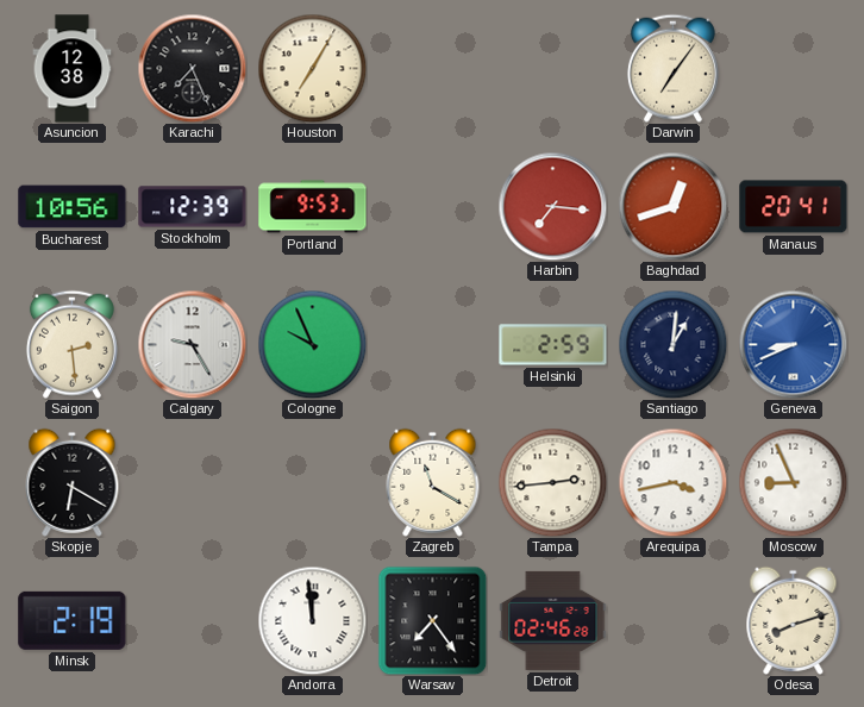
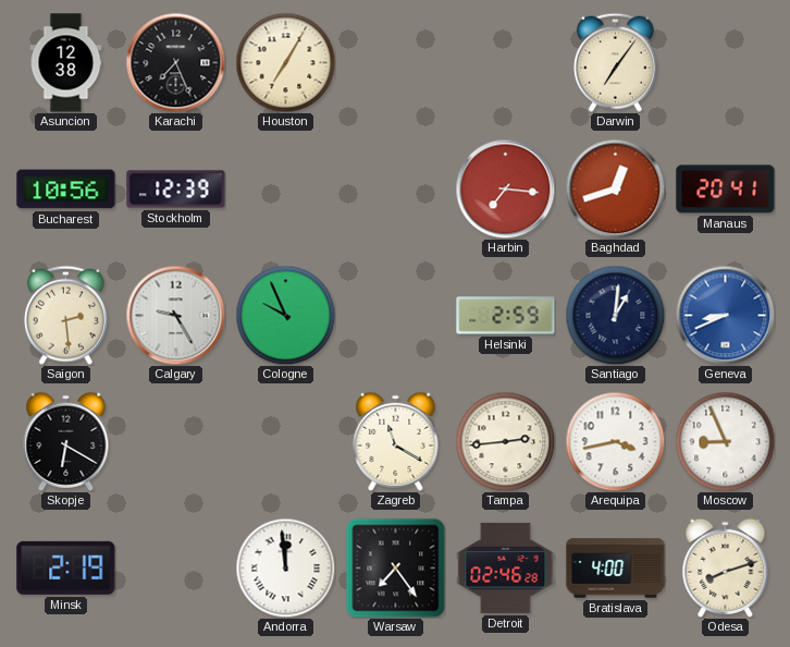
Portland: 9:53 -> none
Bratislava: none -> 4:00
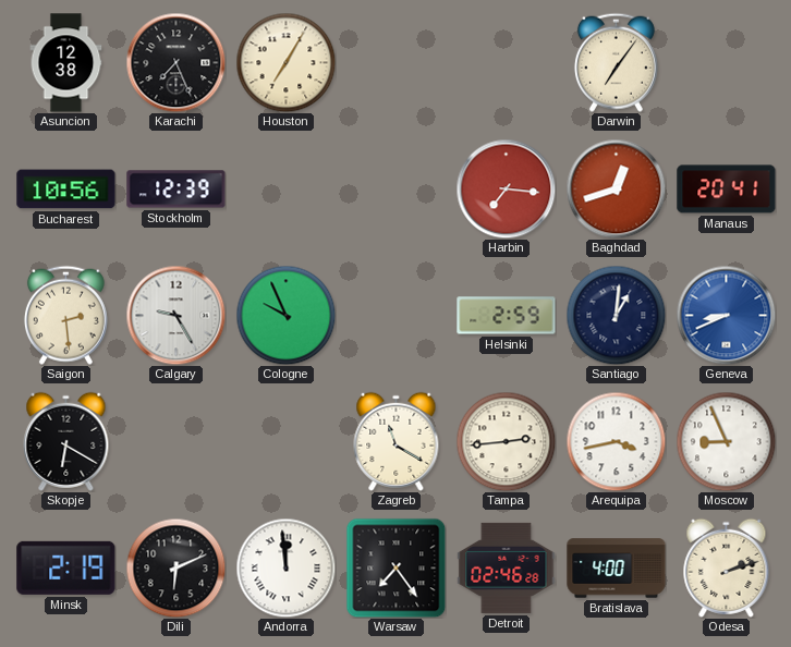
Dili: none -> 6:11
Odesa: 8:12 -> 2:12
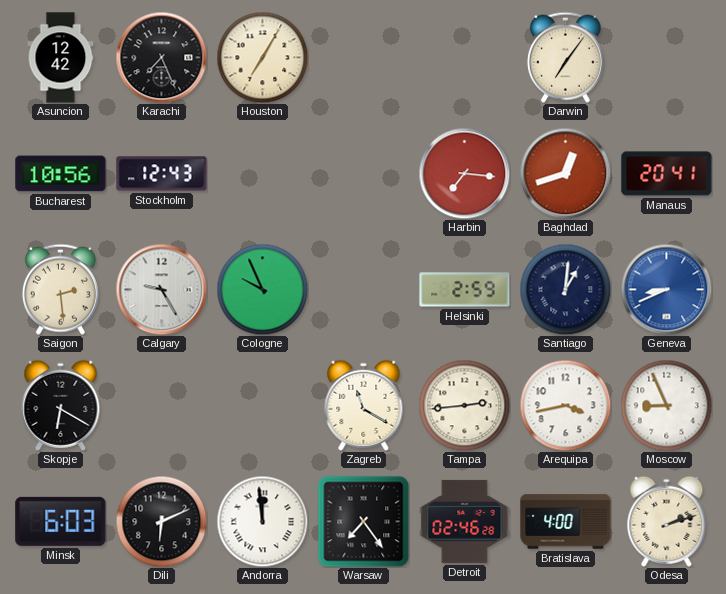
Asuncion: 12:38 -> 12:42
Stockholm: 12:39 -> 12:43
Minsk: 2:19 -> 6:03
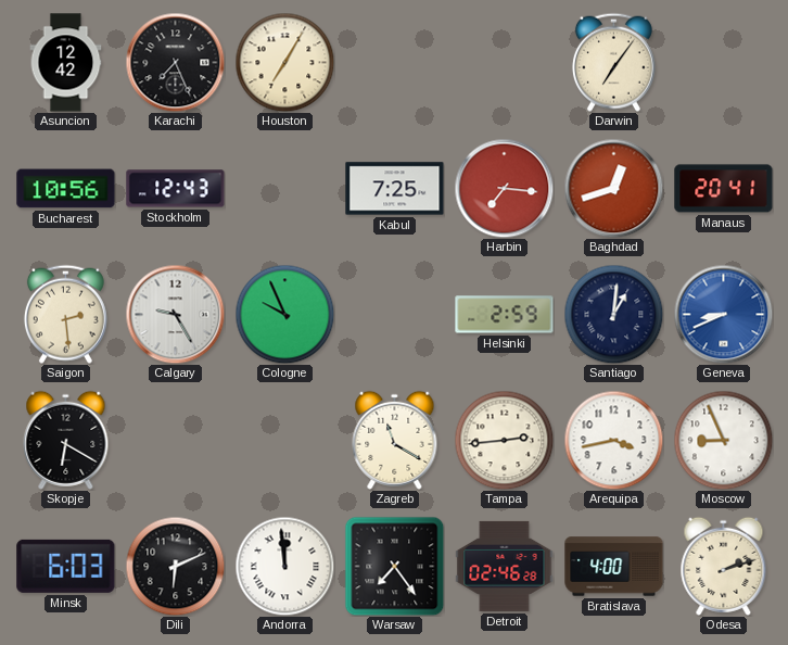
Kabul: none -> 7:25
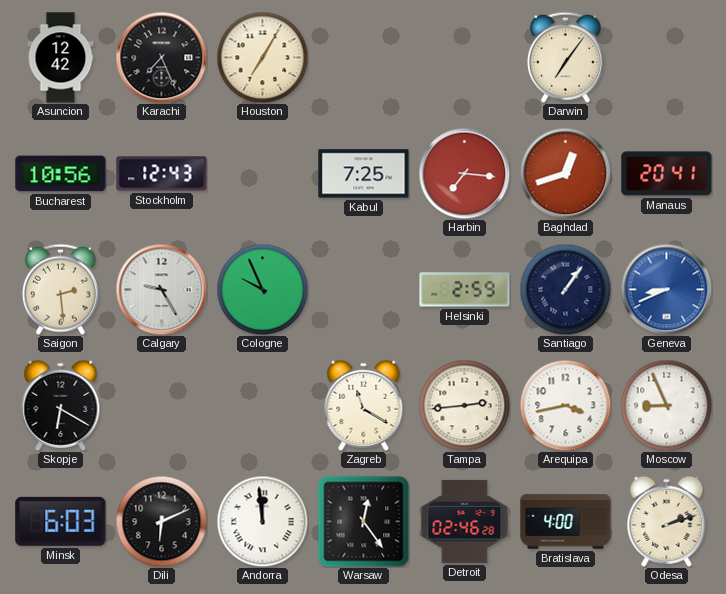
Santiago: 1:01 -> 1:06
Warsaw: 7:24 -> 12:24
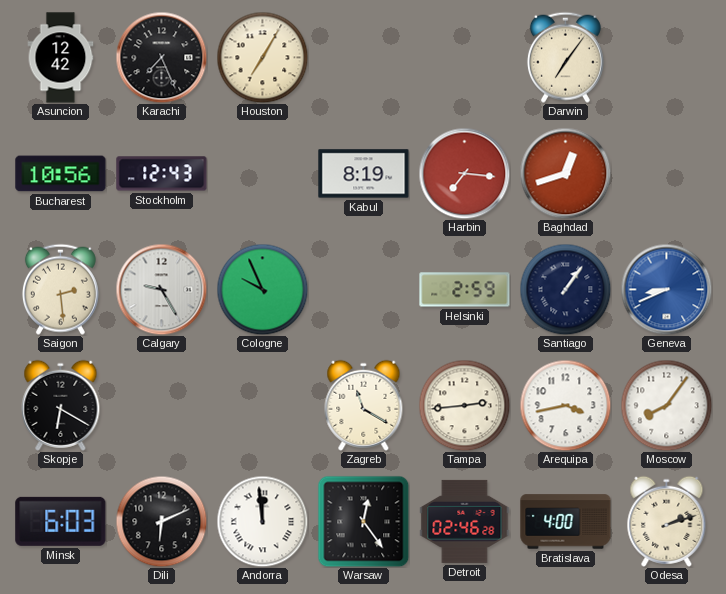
Kabul: 7:25 -> 8:19
Manaus: 20:41 -> none
Moscow: 8:56 -> 8:06
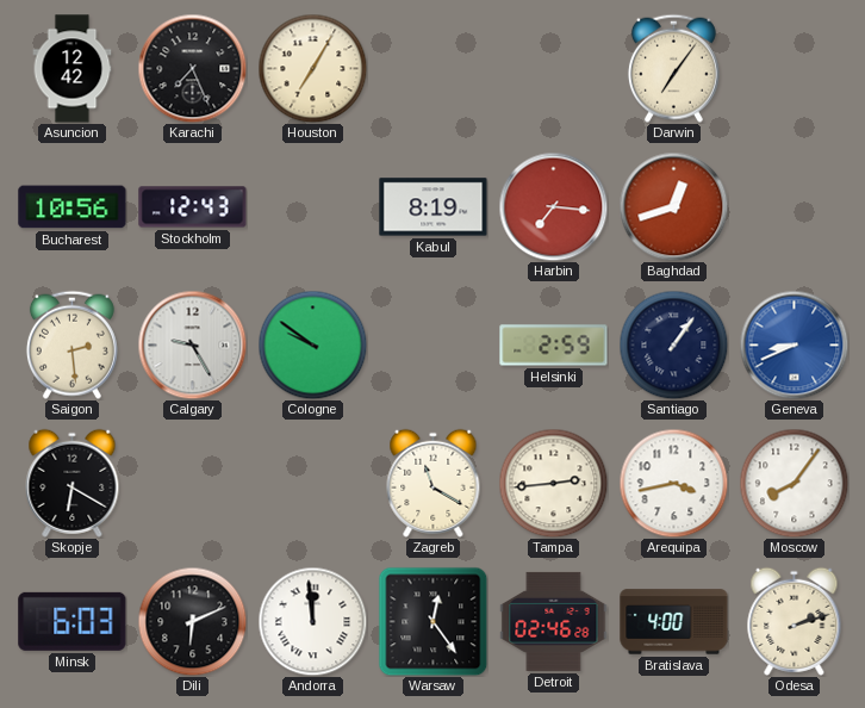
Cologne: 9:56 -> 9:51
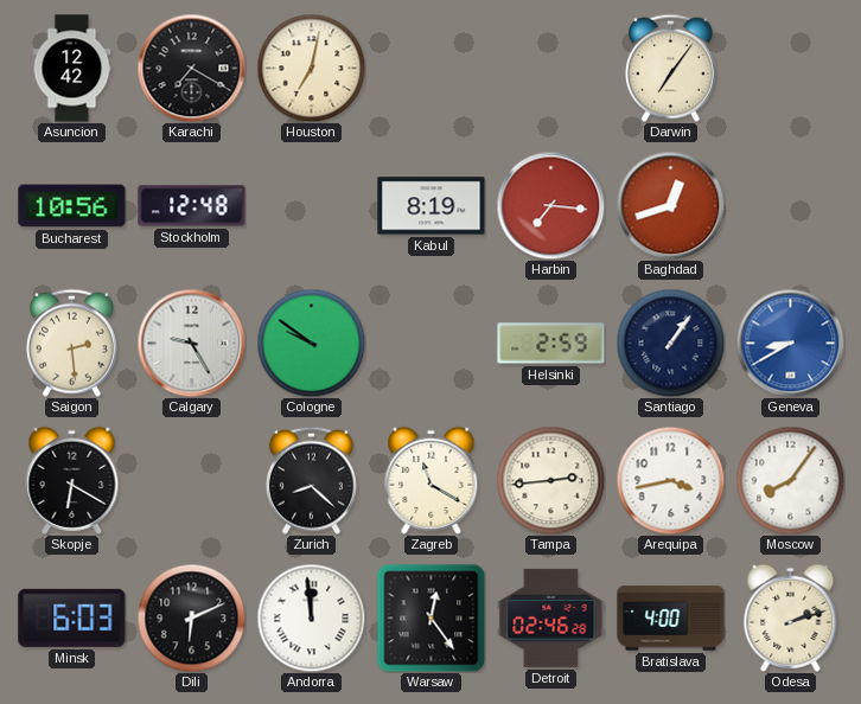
Karachi: 7:26 -> 7:20
Houston: 7:05 -> 7:02
Stockholm: 12:43 -> 12:48
Geneva: 8:41 -> 8:40
Zurich: none -> 8:22
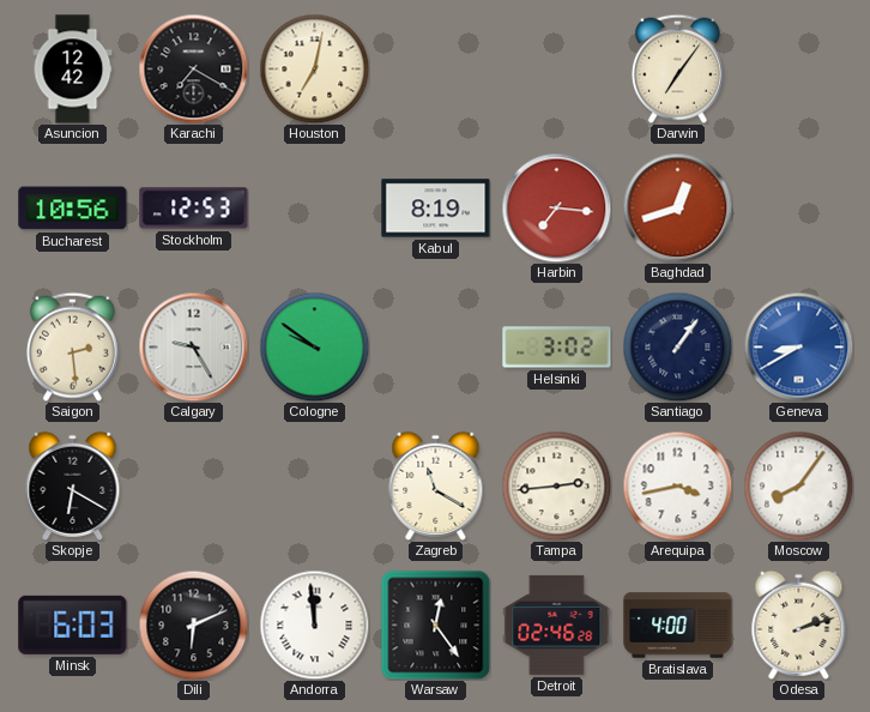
Stockholm: 12:48 -> 12:53
Helsinki: 2:59 -> 3:02
Zurich: 8:22 -> none
